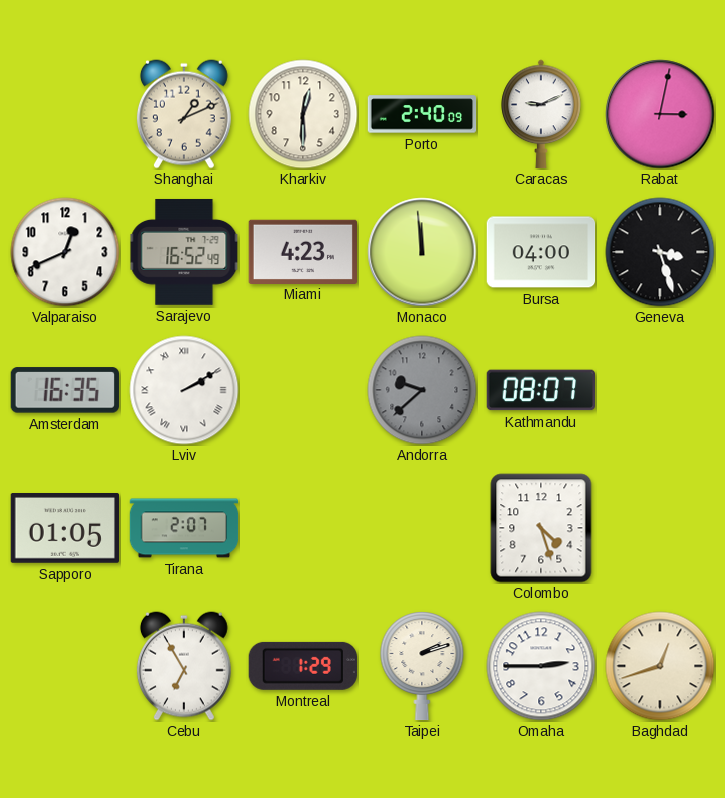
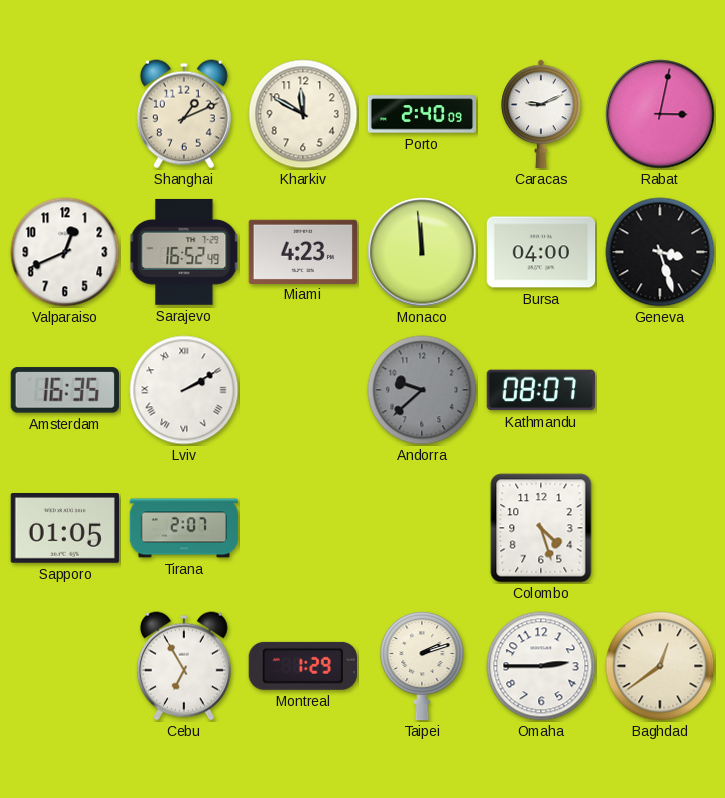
Kharkiv: 12:30 -> 11:50
Baghdad: 12:42 -> 12:39
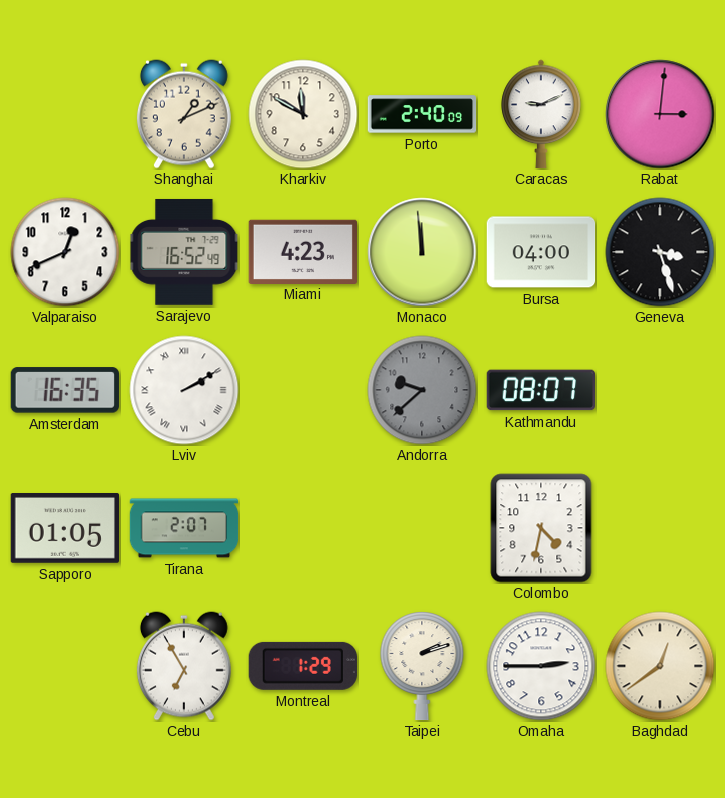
Rabat: 3:02 -> 3:01
Colombo: 4:27 -> 4:32
